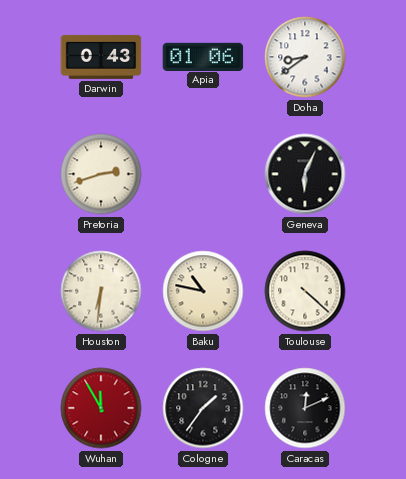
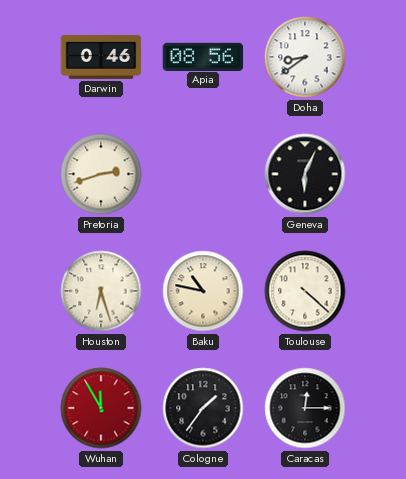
Darwin: 0:43 -> 0:46
Apia: 01:06 -> 08:56
Houston: 6:31 -> 6:27
Caracas: 12:11 -> 12:15
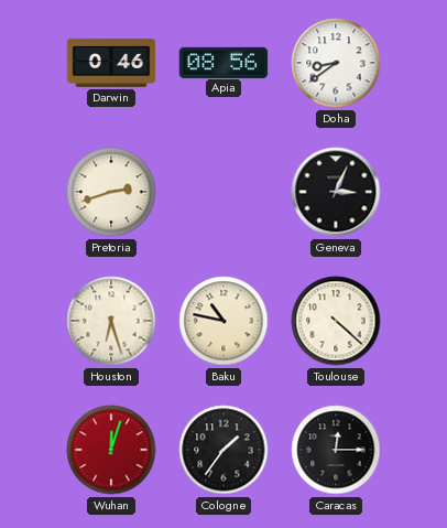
Geneva: 6:04 -> 3:04
Wuhan: 11:55 -> 12:03
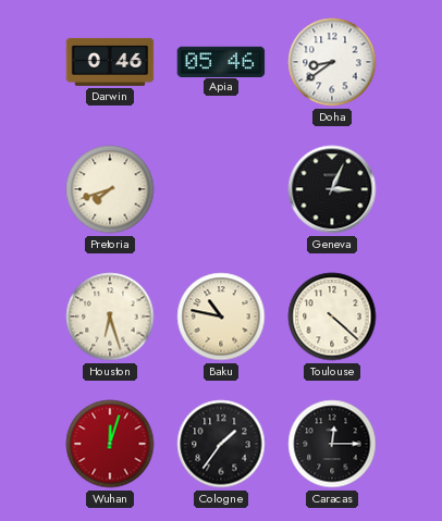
Apia: 08:56 -> 05:46
Pretoria: 2:42 -> 7:42
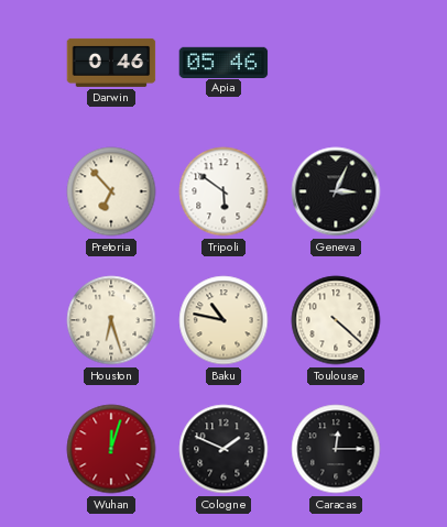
Doha: 8:39 -> none
Pretoria: 7:42 -> 6:53
Tripoli: none -> 5:51
Cologne: 1:36 -> 1:49
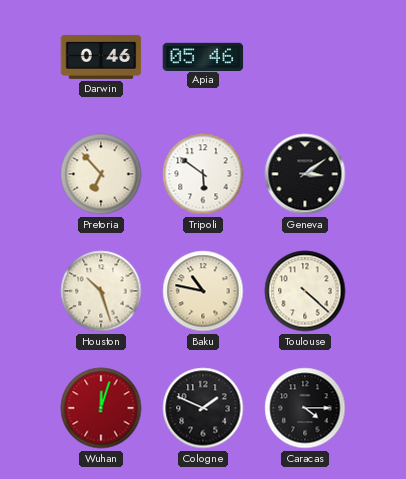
Geneva: 3:04 -> 3:09
Houston: 6:27 -> 10:27
Caracas: 12:15 -> 4:15
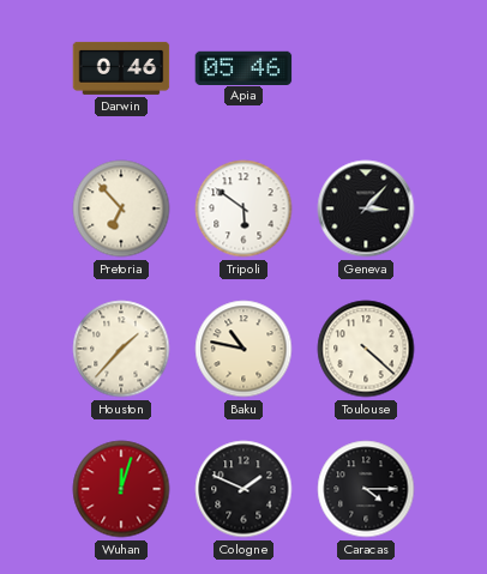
Geneva: 3:09 -> 3:07
Houston: 10:27 -> 1:37
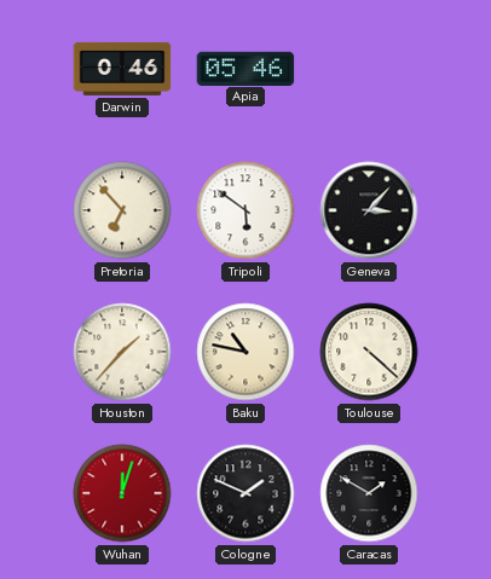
Caracas: 4:15 -> 1:50
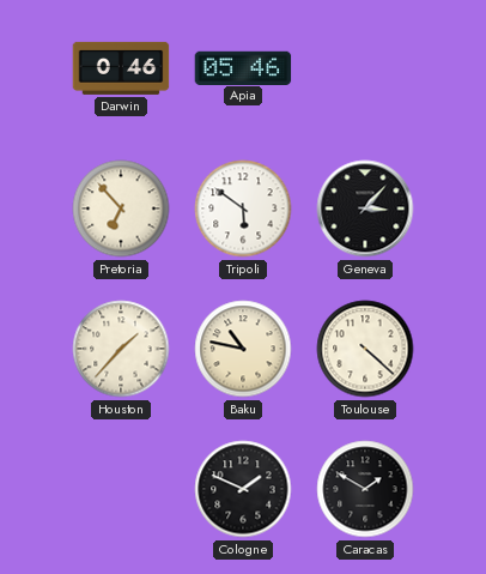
Wuhan: 12:03 -> none
